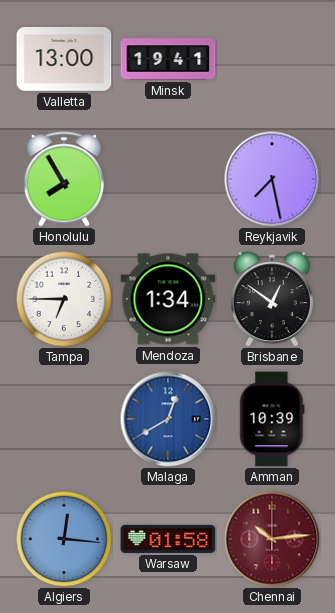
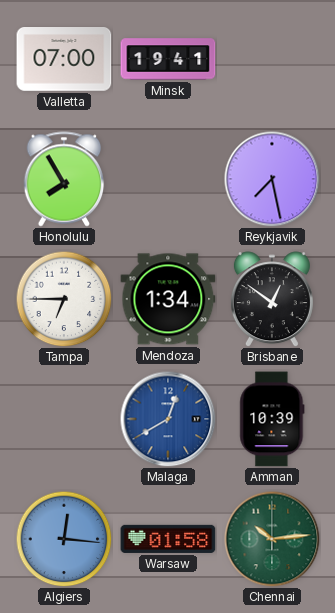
Valletta: 13:00 -> 07:00
Chennai dial: burgundy -> green
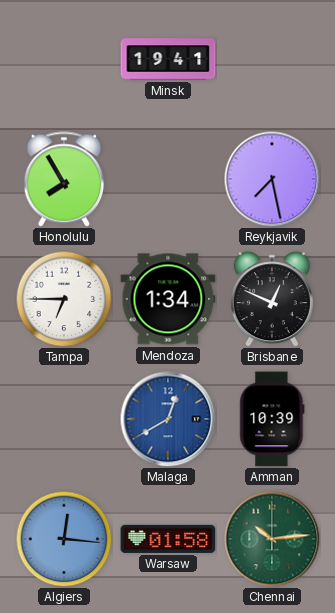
Valletta: 07:00 -> none
Brisbane: 12:51 -> 12:49
